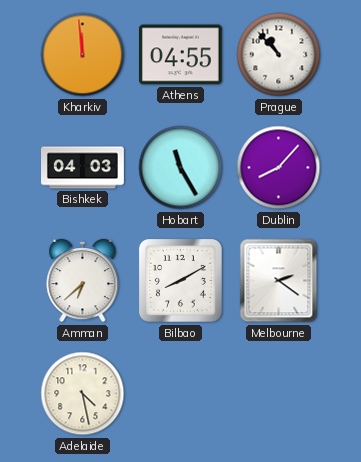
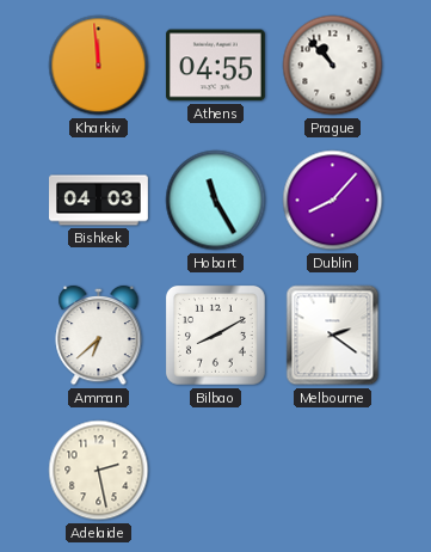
Adelaide: 4:28 -> 2:28
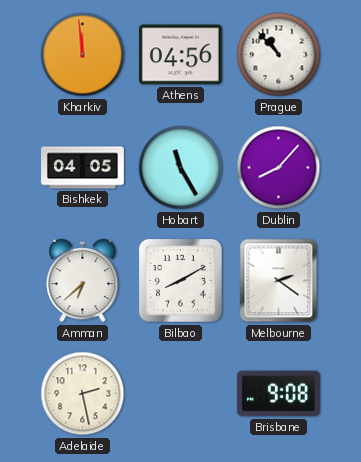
Athens: 04:55 -> 04:56
Bishkek: 04:03 -> 04:05
Brisbane: none -> 9:08
